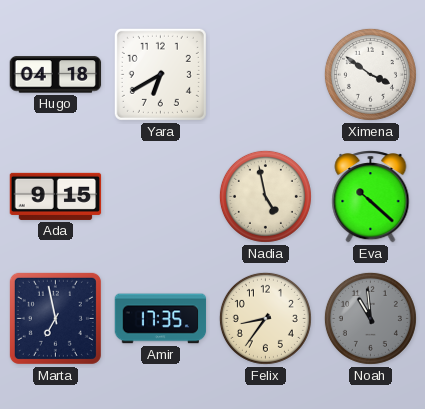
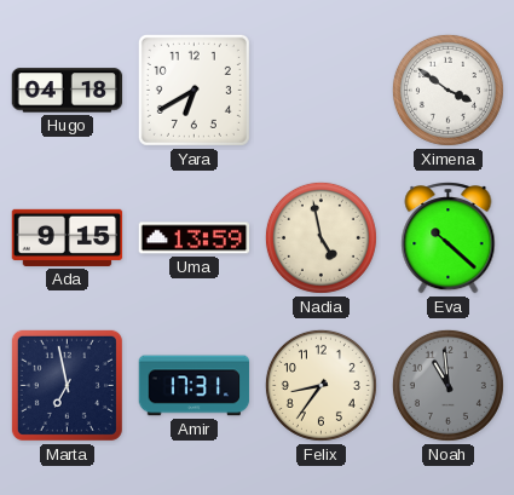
Uma: none -> 13:59
Amir: 17:35 -> 17:31
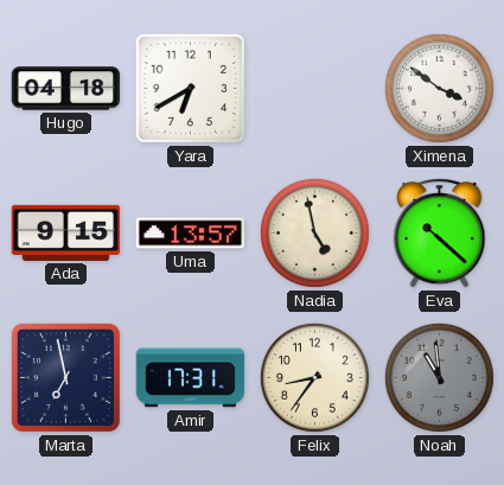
Uma: 13:59 -> 13:57
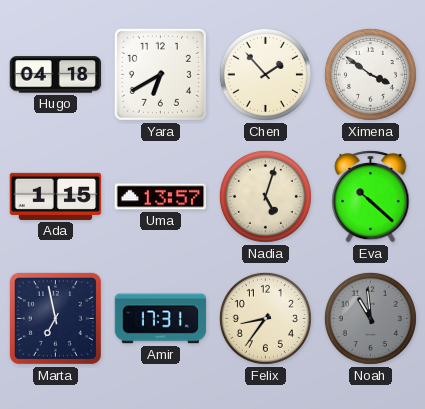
Chen: none -> 1:53
Ada: 9:15 -> 1:15
Nadia: 4:58 -> 5:03
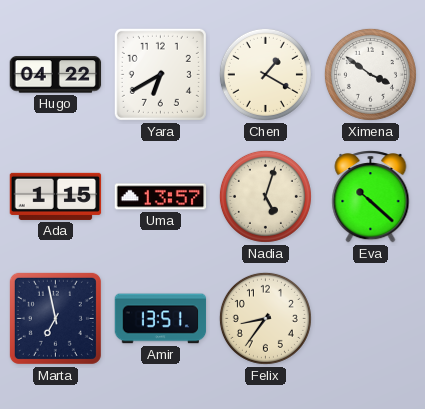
Hugo: 04:18 -> 04:22
Chen: 1:53 -> 1:20
Amir: 17:31 -> 13:51
Noah: 10:59 -> none
